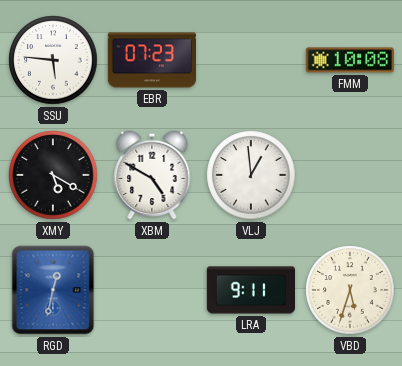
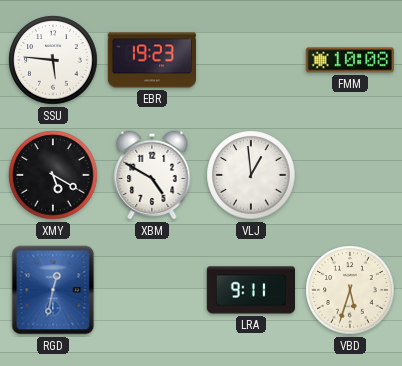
EBR: 07:23 -> 19:23
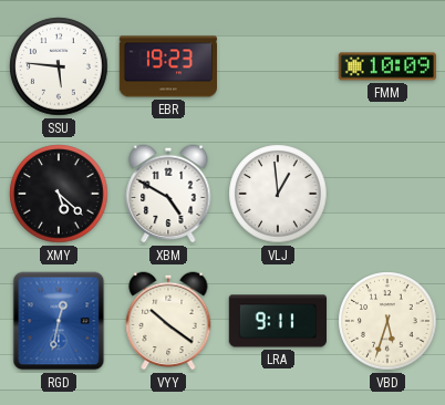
FMM: 10:08 -> 10:09
XMY: 5:20 -> 5:22
VYY: none -> 10:21
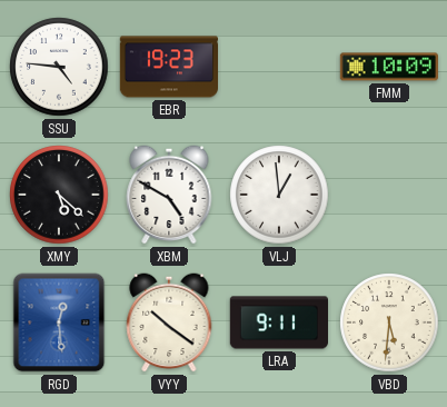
SSU: 5:46 -> 4:46
RGD: 12:32 -> 12:29
VBD: 5:33 -> 5:31
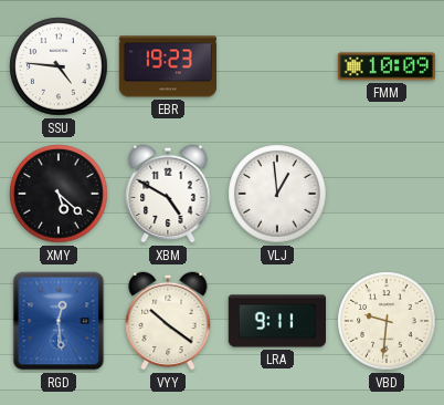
VBD: 5:31 -> 9:31
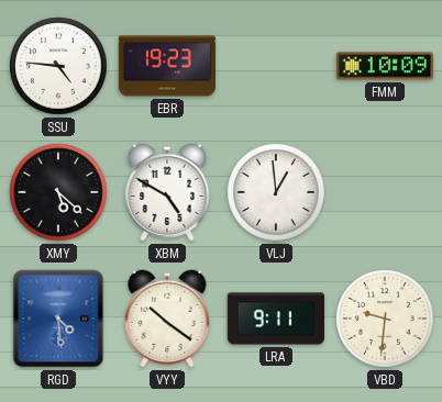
RGD: 12:29 -> 4:29
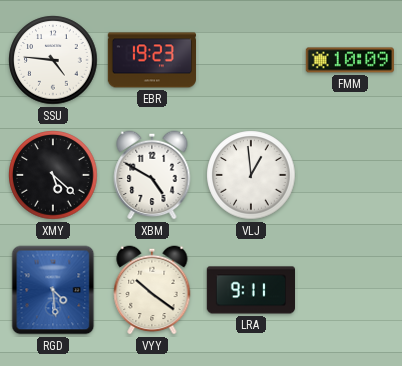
VBD: 9:31 -> none
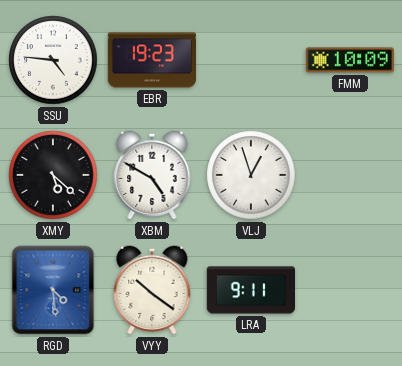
VLJ: 12:59 -> 12:57
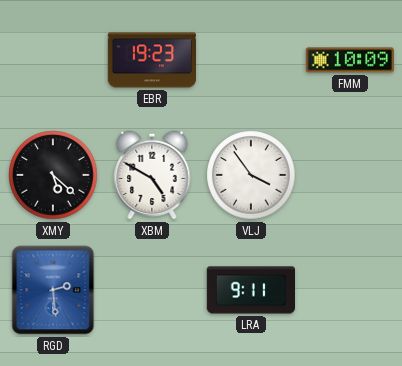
SSU: 4:46 -> none
VLJ: 12:57 -> 3:54
RGD: 4:29 -> 2:29
VYY: 10:21 -> none
